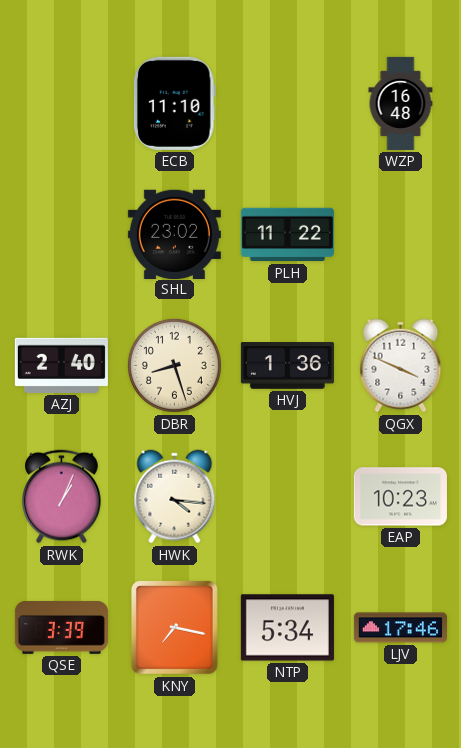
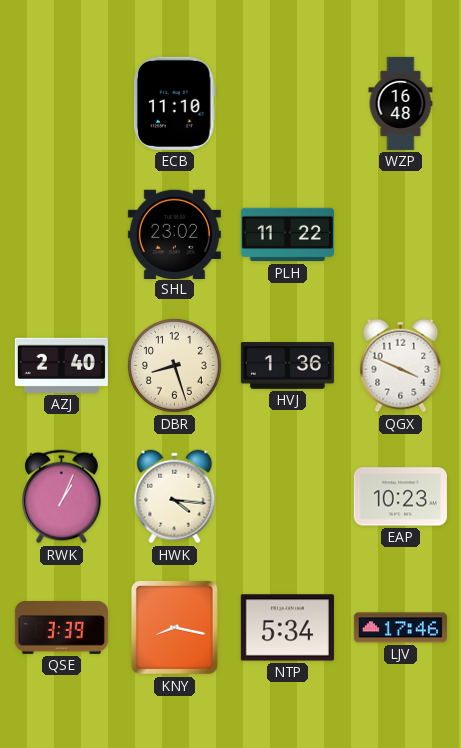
KNY: 7:17 -> 8:17
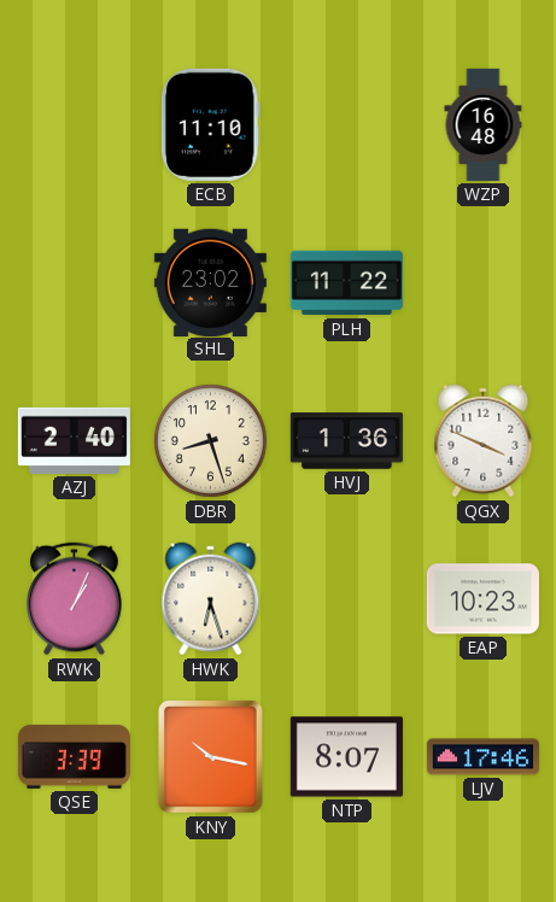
HWK: 4:16 -> 6:27
KNY: 8:17 -> 10:17
NTP: 5:34 -> 8:07
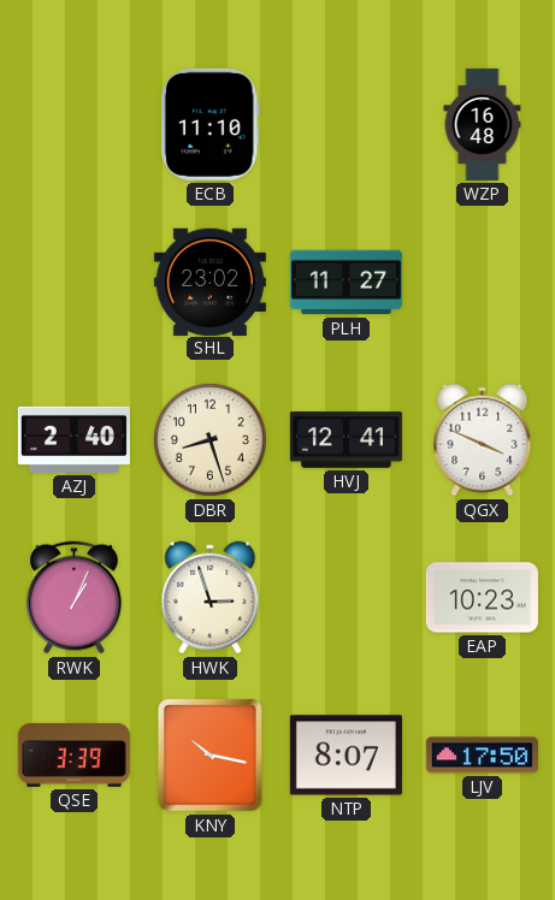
PLH: 11:22 -> 11:27
HVJ: 1:36 -> 12:41
HWK: 6:27 -> 2:57
LJV: 17:46 -> 17:50
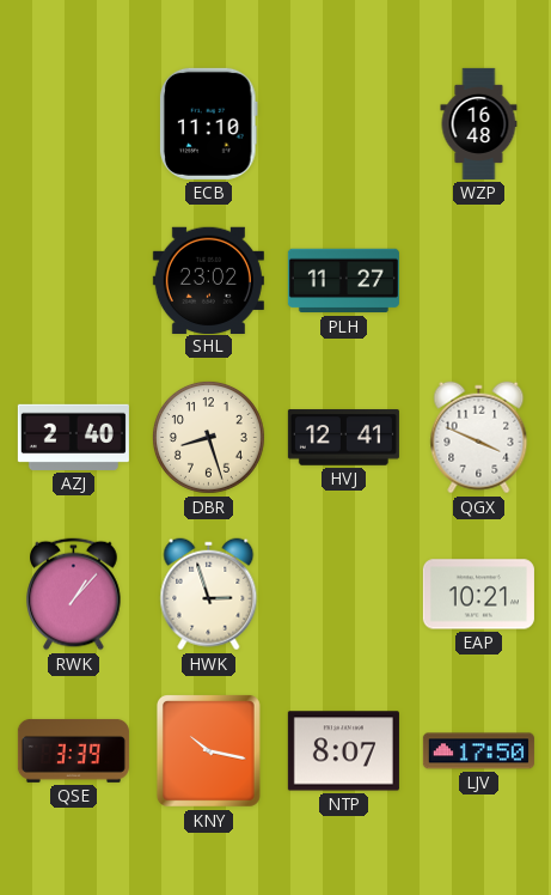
RWK: 1:04 -> 1:07
EAP: 10:23 -> 10:21
